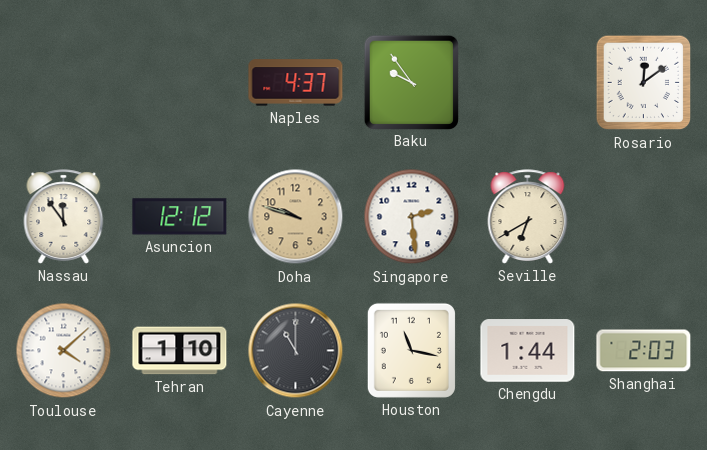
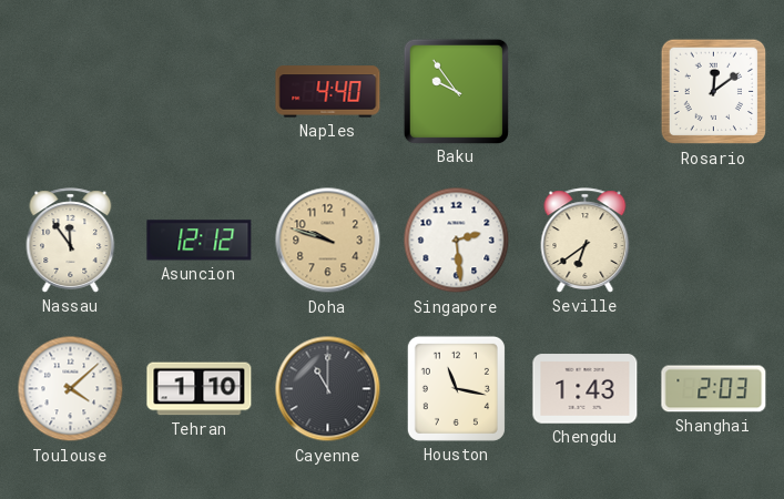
Naples: 4:37 -> 4:40
Seville: 6:40 -> 6:39
Chengdu: 1:44 -> 1:43
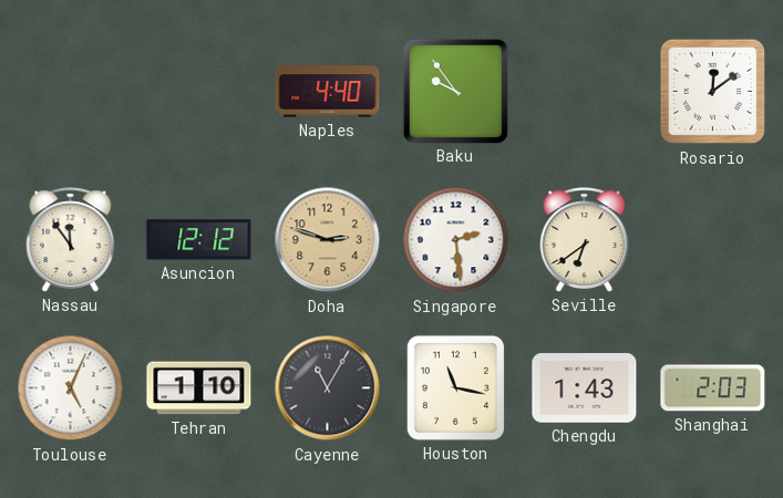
Doha: 9:48 -> 2:48
Toulouse: 4:08 -> 5:04
Cayenne: 11:00 -> 11:05
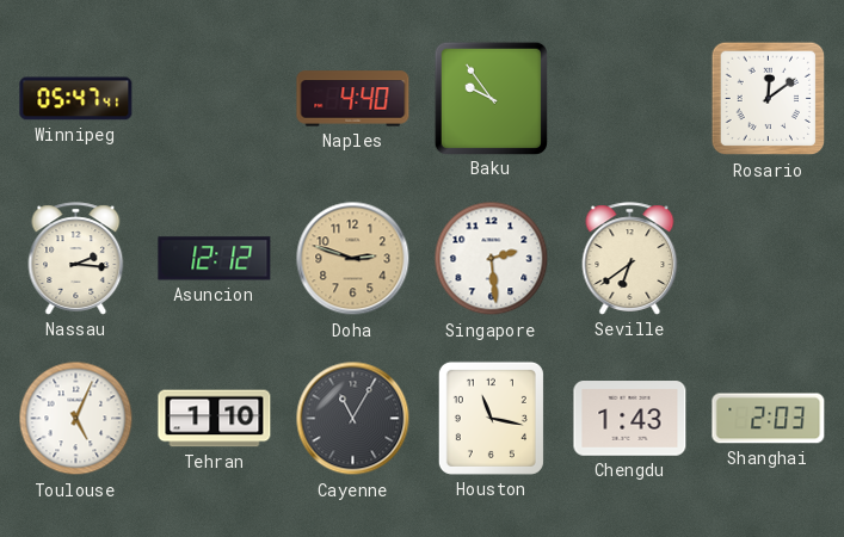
Winnipeg: none -> 05:47
Nassau: 11:54 -> 2:16
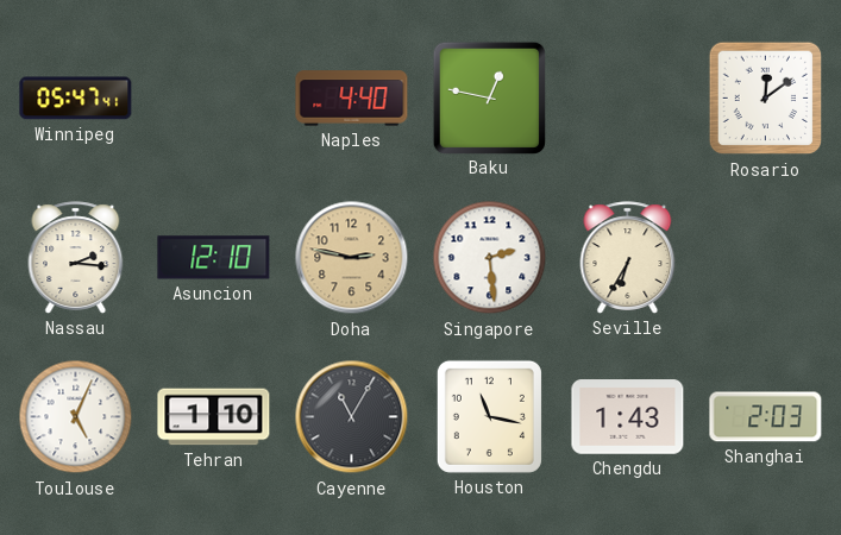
Baku: 9:54 -> 12:47
Asuncion: 12:12 -> 12:10
Doha: 2:48 -> 2:47
Seville: 6:39 -> 6:35
